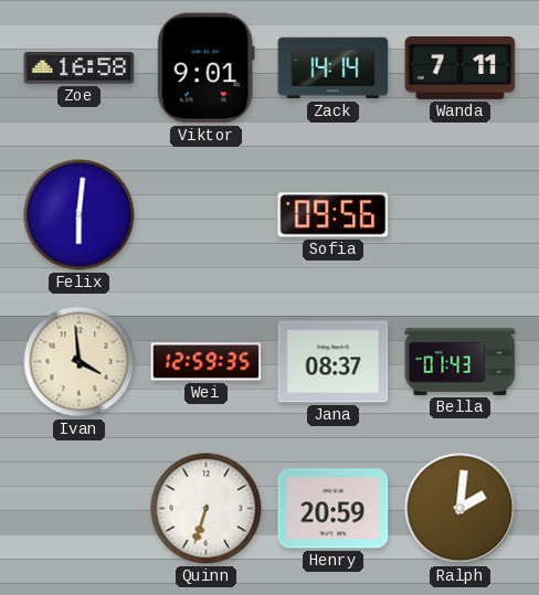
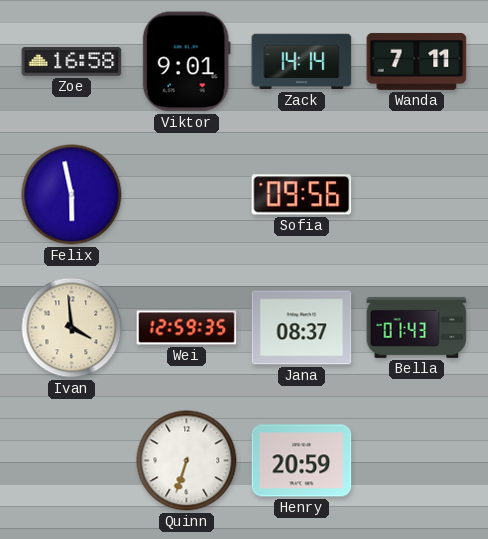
Felix: 6:01 -> 5:58
Ralph: 2:01 -> none
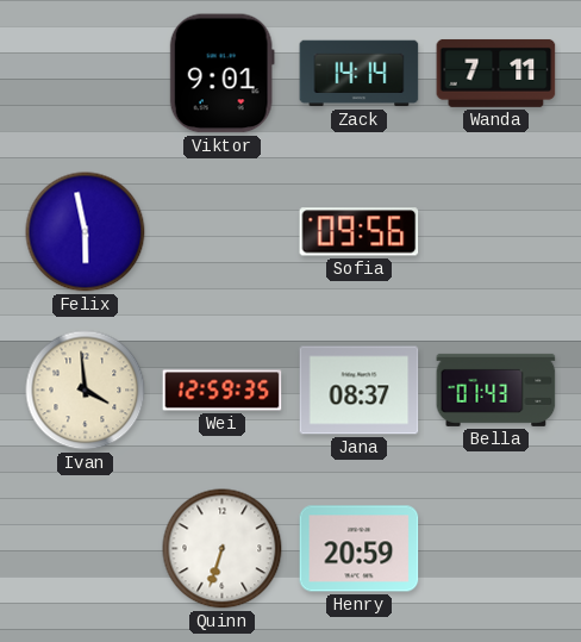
Zoe: 16:58 -> none
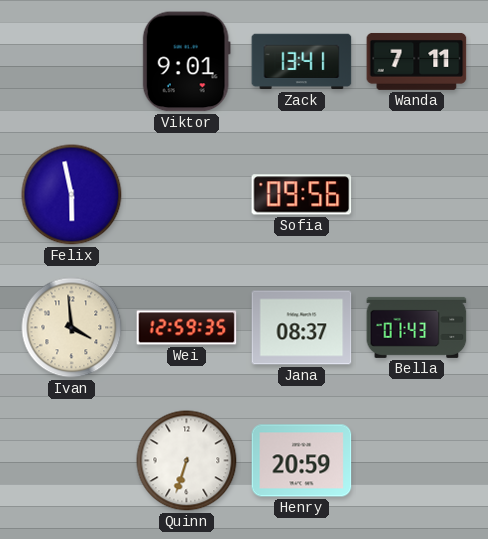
Zack: 14:14 -> 13:41
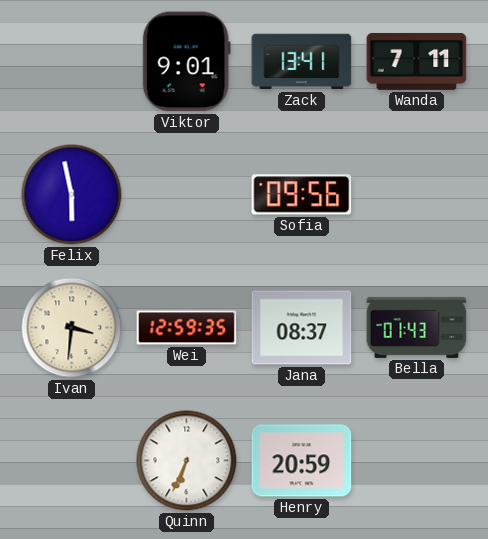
Ivan: 3:59 -> 3:31
Quinn: 6:33 -> 6:34
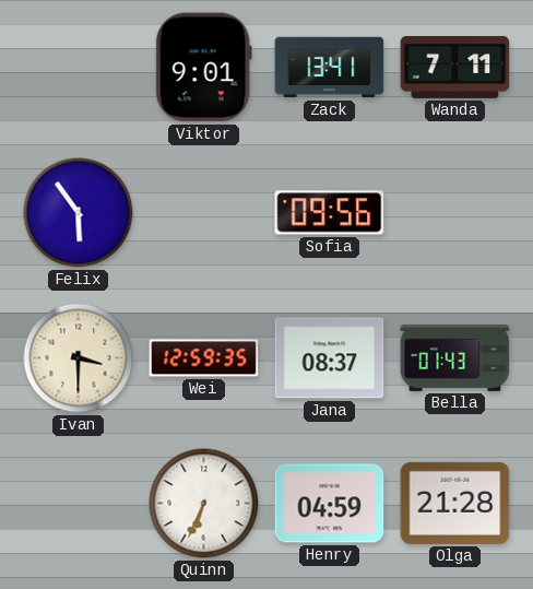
Felix: 5:58 -> 5:54
Ivan: 3:31 -> 3:30
Henry: 20:59 -> 04:59
Olga: none -> 21:28
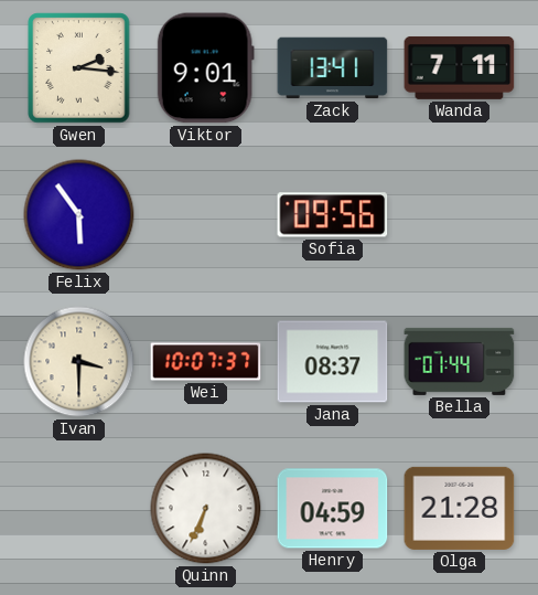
Gwen: none -> 2:16
Wei: 12:59 -> 10:07
Bella: 01:43 -> 01:44
